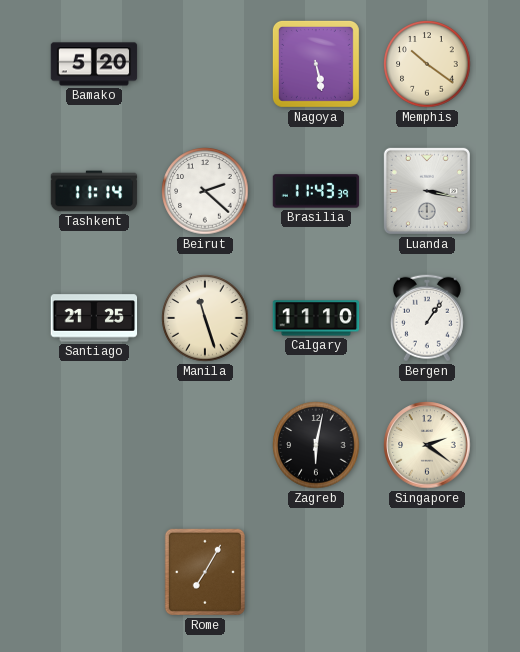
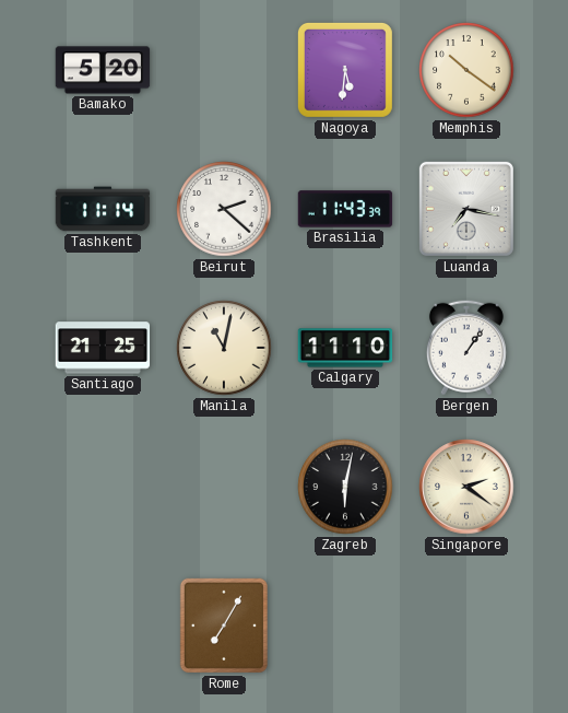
Nagoya: 5:28 -> 5:31
Luanda: 3:17 -> 7:17
Manila: 11:27 -> 11:02
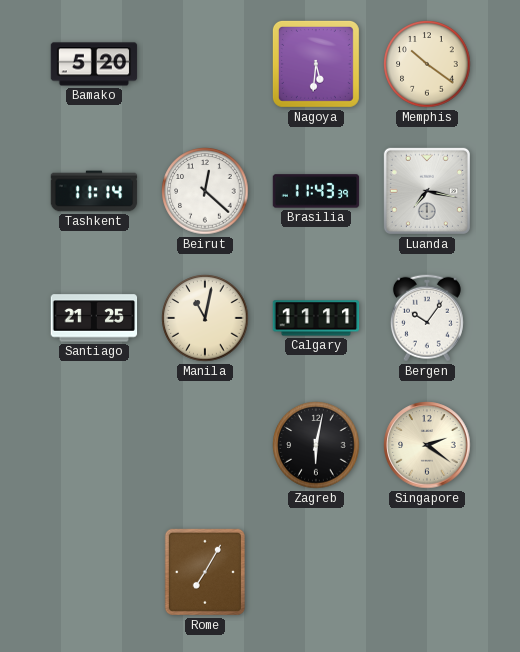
Beirut: 2:22 -> 12:22
Calgary: 11:10 -> 11:11
Bergen: 1:06 -> 10:06
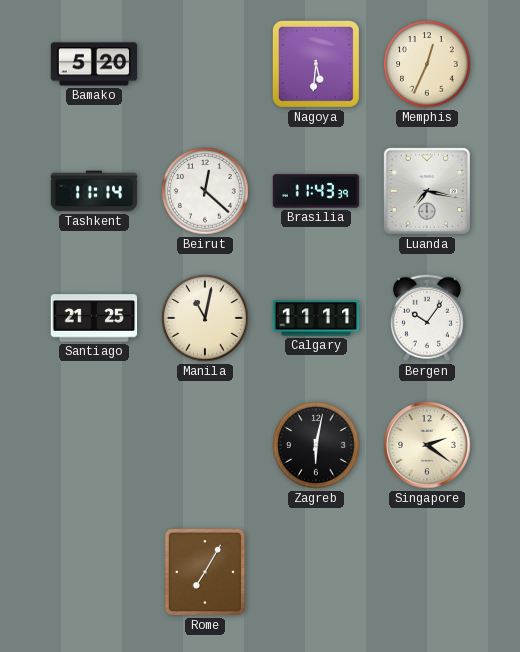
Memphis: 10:21 -> 12:34
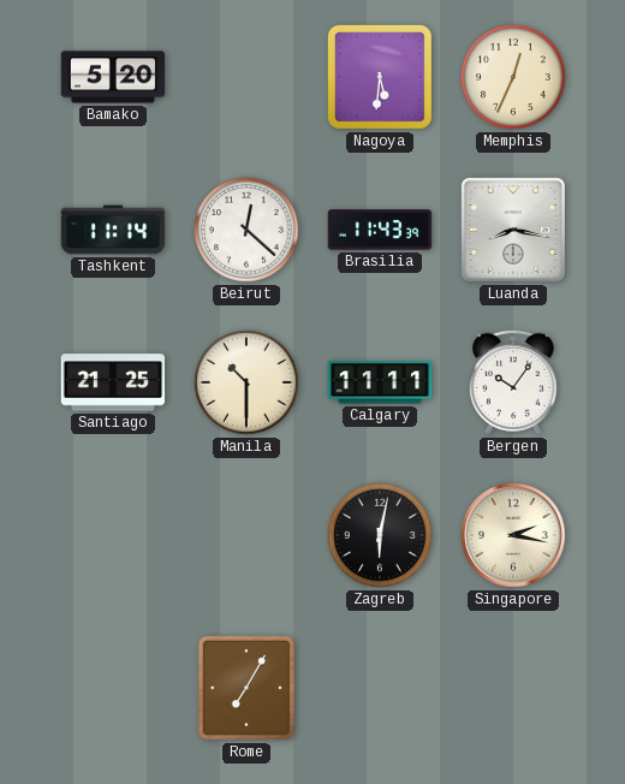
Luanda: 7:17 -> 8:17
Manila: 11:02 -> 10:30
Singapore: 2:21 -> 2:17
